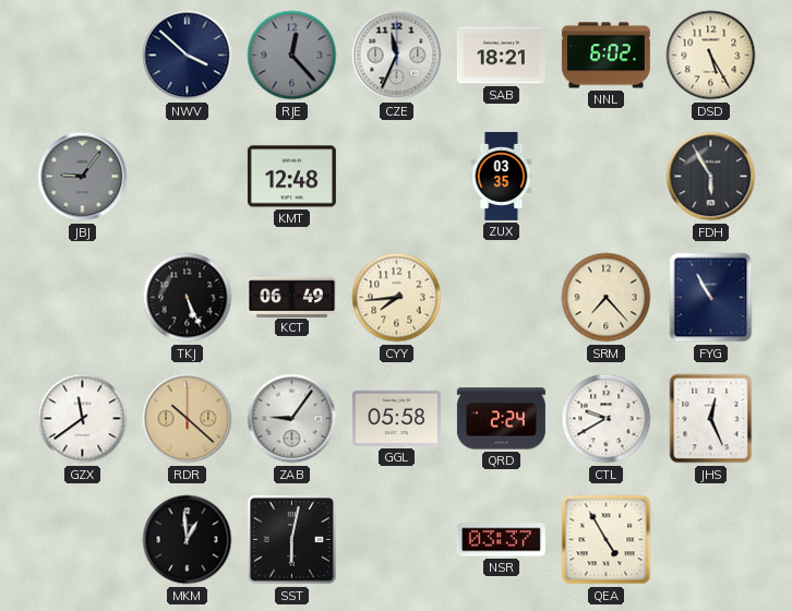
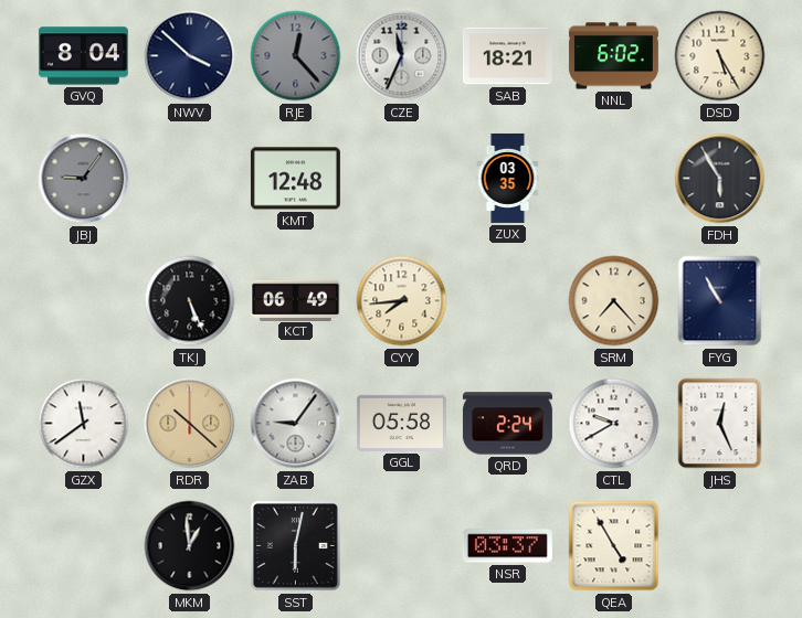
GVQ: none -> 8:04
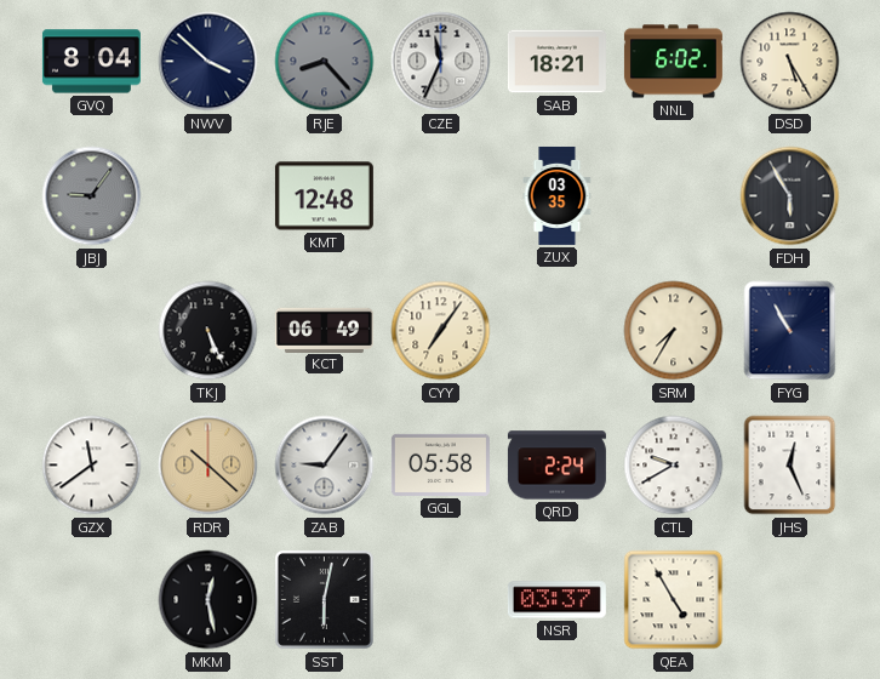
RJE: 12:23 -> 8:23
CYY: 7:44 -> 7:06
SRM: 7:23 -> 7:35
MKM: 12:59 -> 12:28
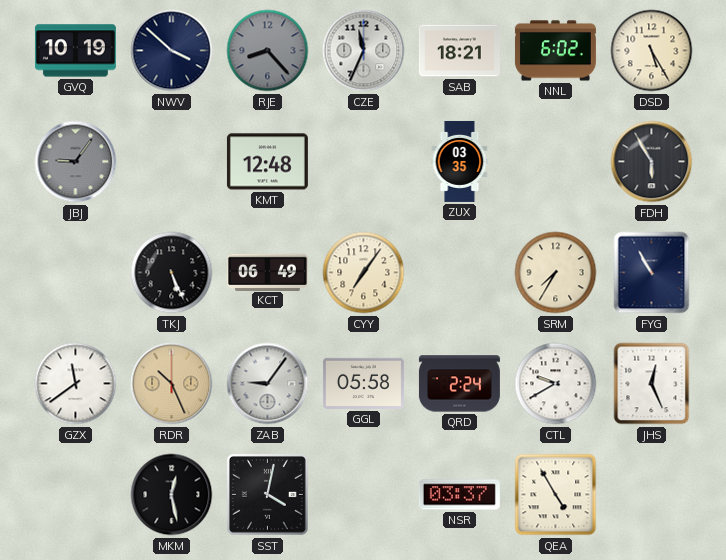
GVQ: 8:04 -> 10:19
RDR: 10:22 -> 10:26
SST: 6:02 -> 4:02
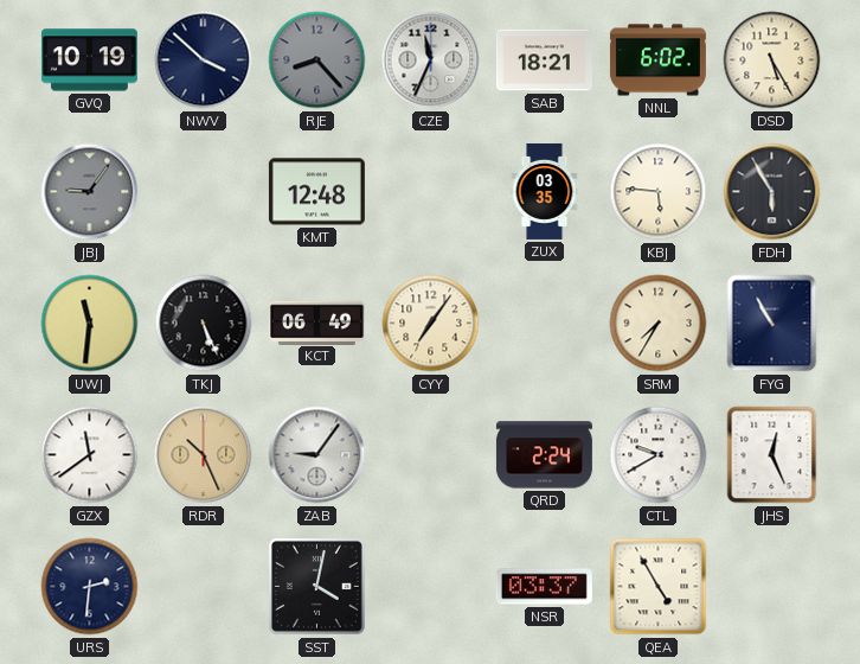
KBJ: none -> 5:46
UWJ: none -> 11:31
GGL: 05:58 -> none
URS: none -> 2:31
MKM: 12:28 -> none
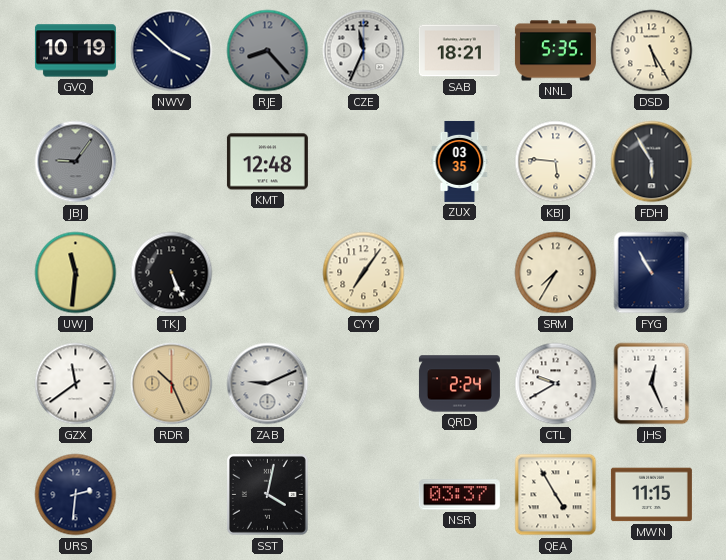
NNL: 6:02 -> 5:35
KCT: 06:49 -> none
ZAB: 9:06 -> 9:11
MWN: none -> 11:15
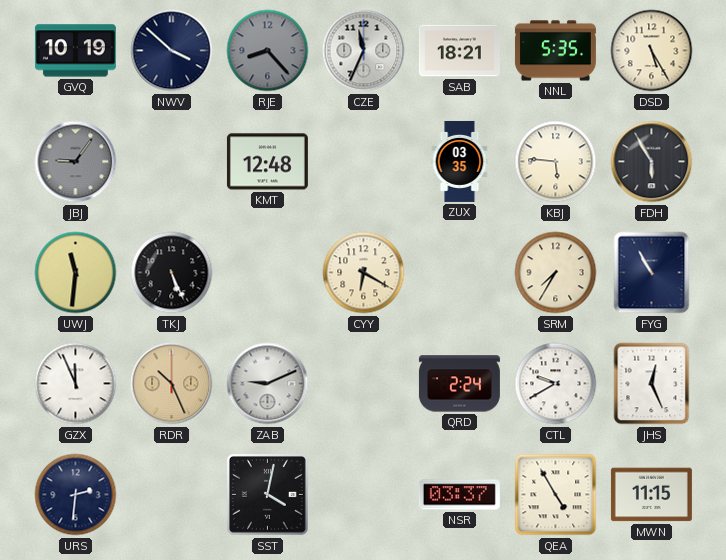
CYY: 7:06 -> 6:20
GZX: 11:39 -> 11:56
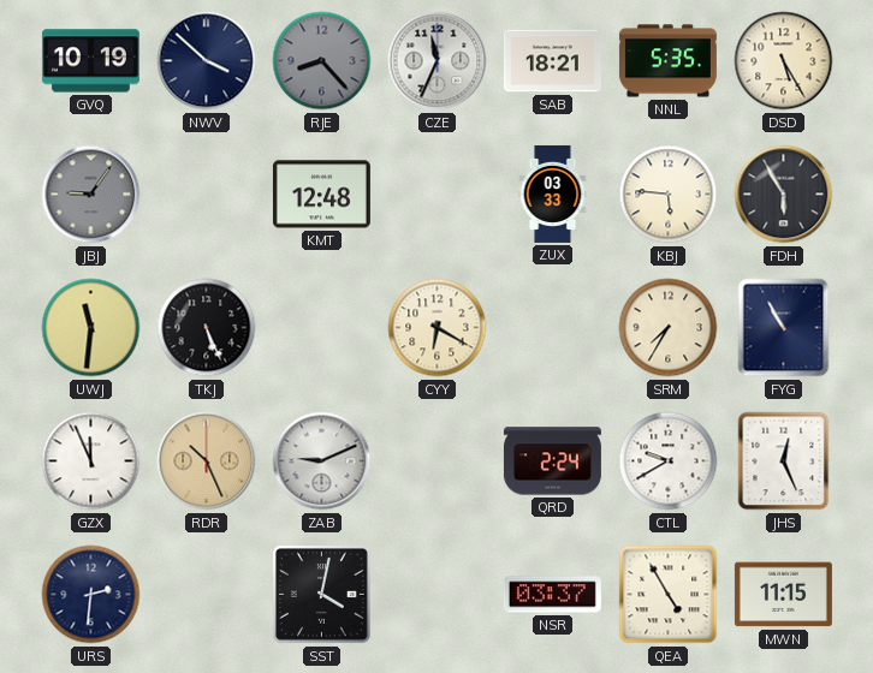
ZUX: 03:35 -> 03:33
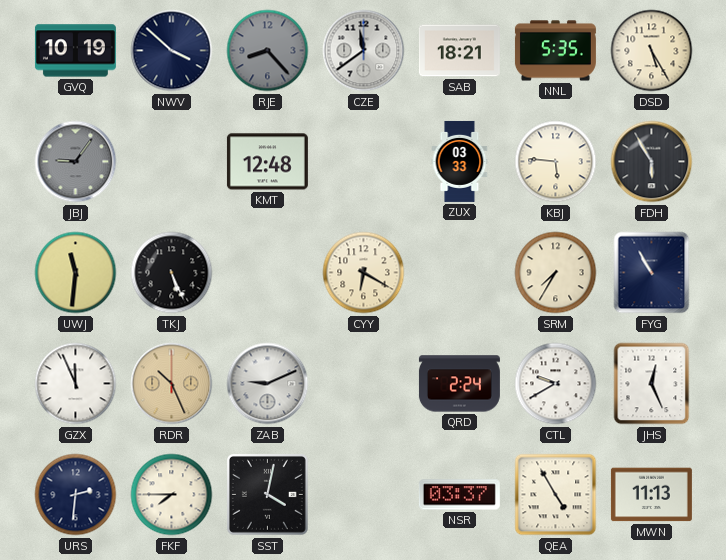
CZE: 11:34 -> 11:39
FKF: none -> 7:45
MWN: 11:15 -> 11:13
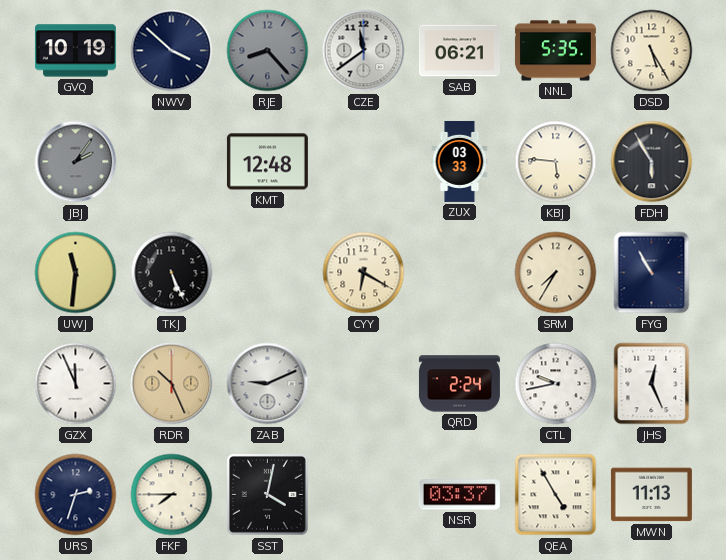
SAB: 18:21 -> 06:21
JBJ: 9:06 -> 2:06
CTL: 9:40 -> 9:43
URS: 2:31 -> 2:33
